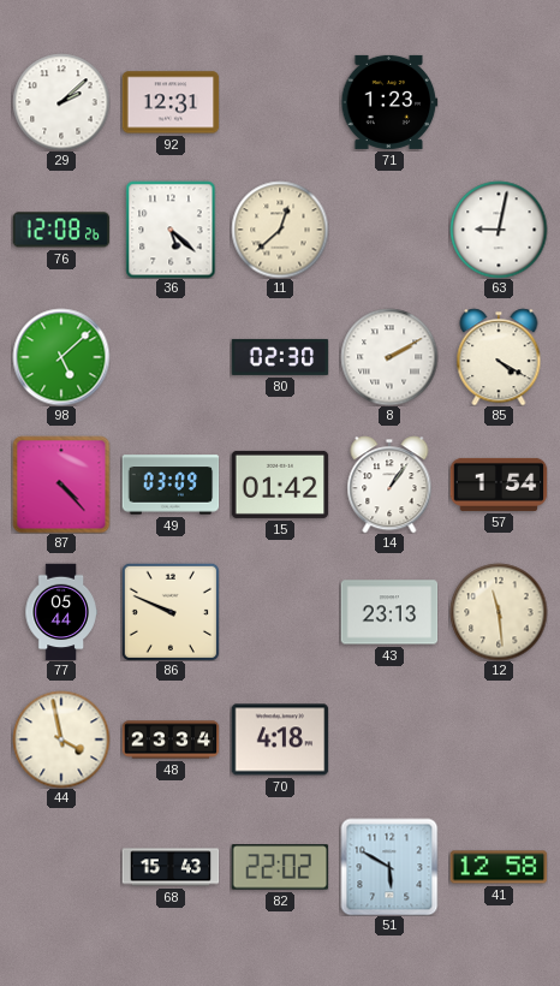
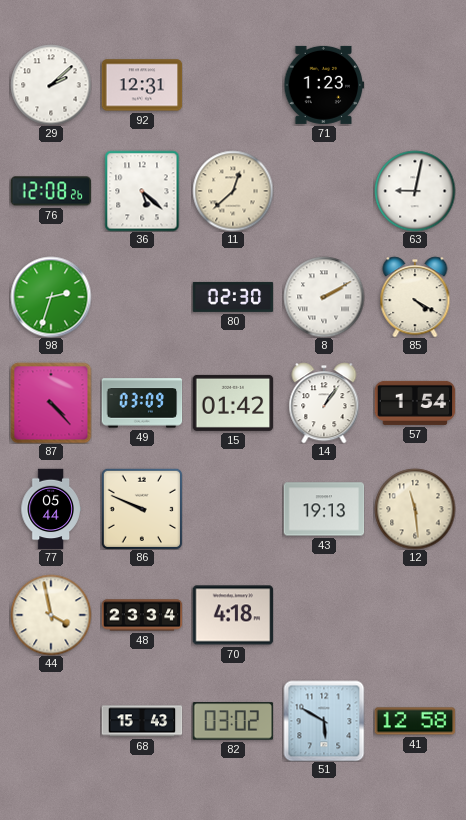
98: 5:08 -> 2:33
43: 23:13 -> 19:13
82: 22:02 -> 03:02
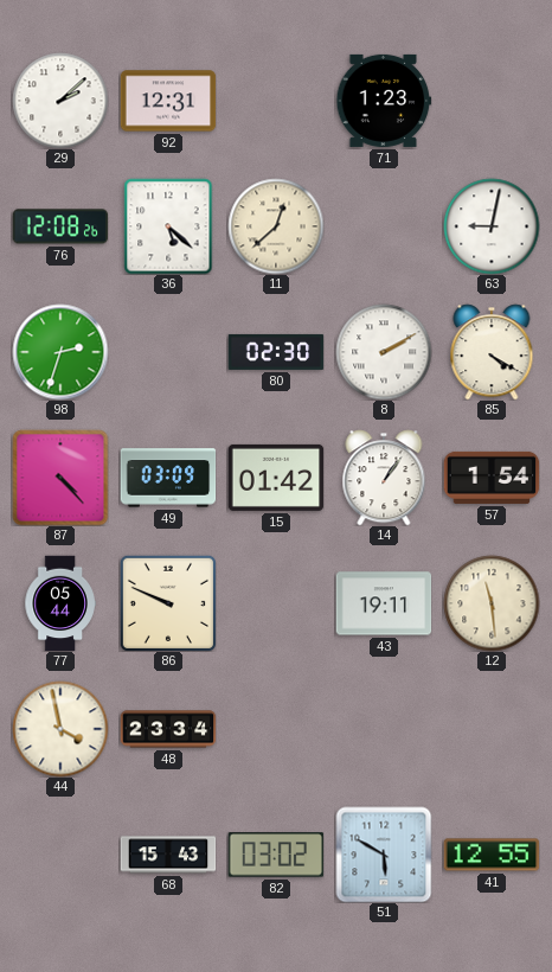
43: 19:13 -> 19:11
70: 4:18 -> none
41: 12:58 -> 12:55
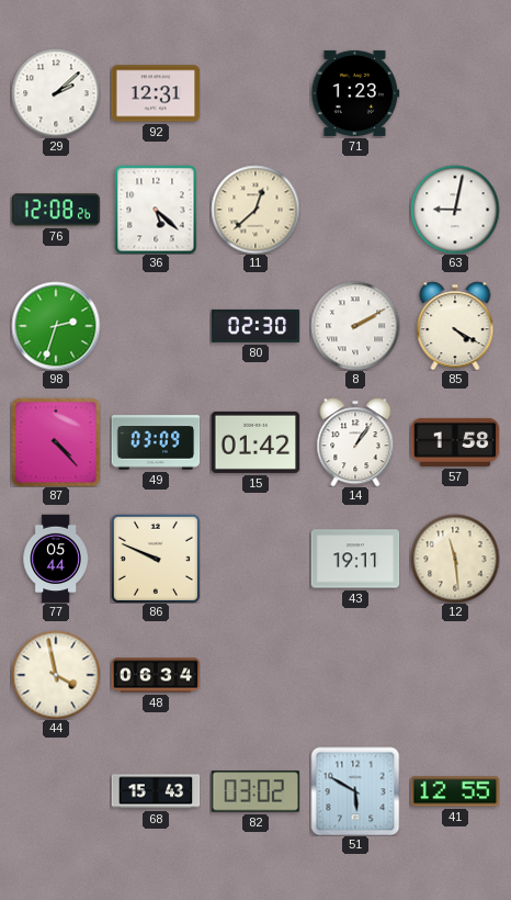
57: 1:54 -> 1:58
48: 23:34 -> 06:34
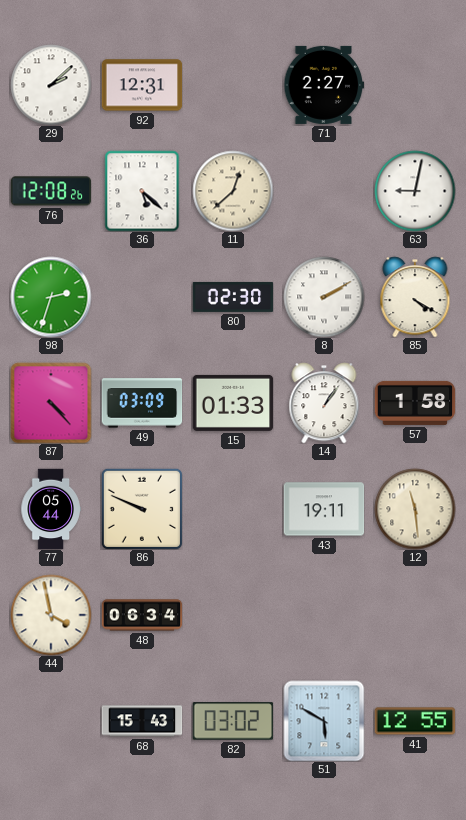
71: 1:23 -> 2:27
15: 01:42 -> 01:33
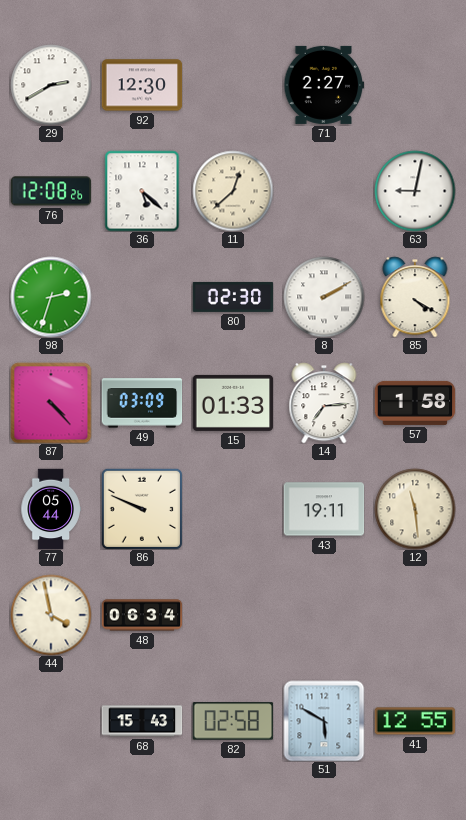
29: 2:08 -> 2:40
92: 12:31 -> 12:30
14: 1:06 -> 7:14
82: 03:02 -> 02:58
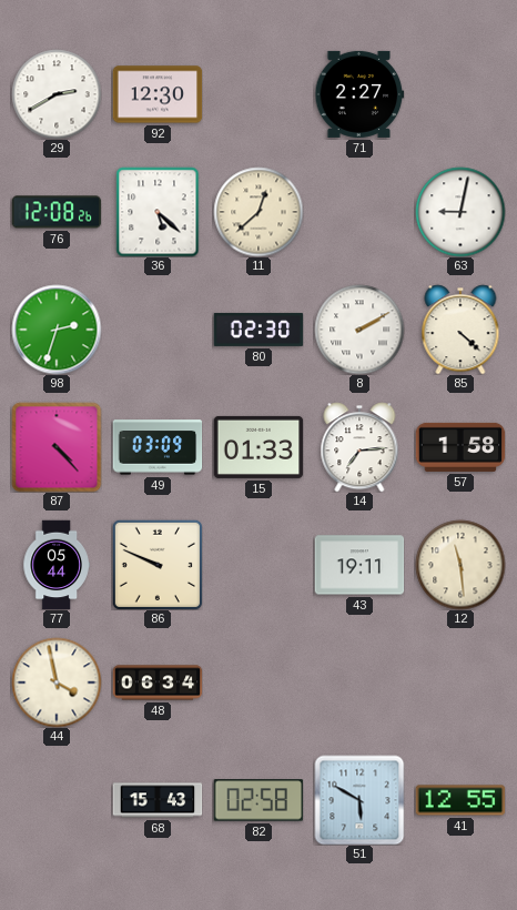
85: 4:20 -> 4:22
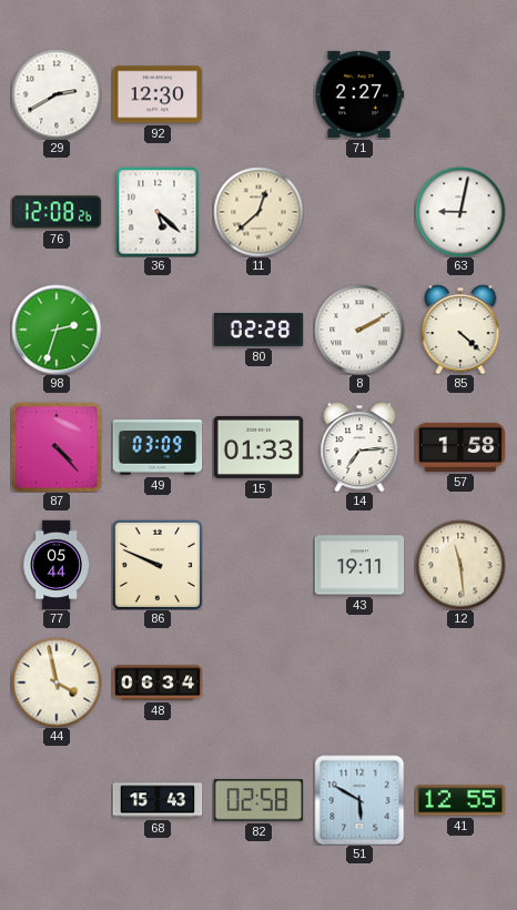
80: 02:30 -> 02:28
